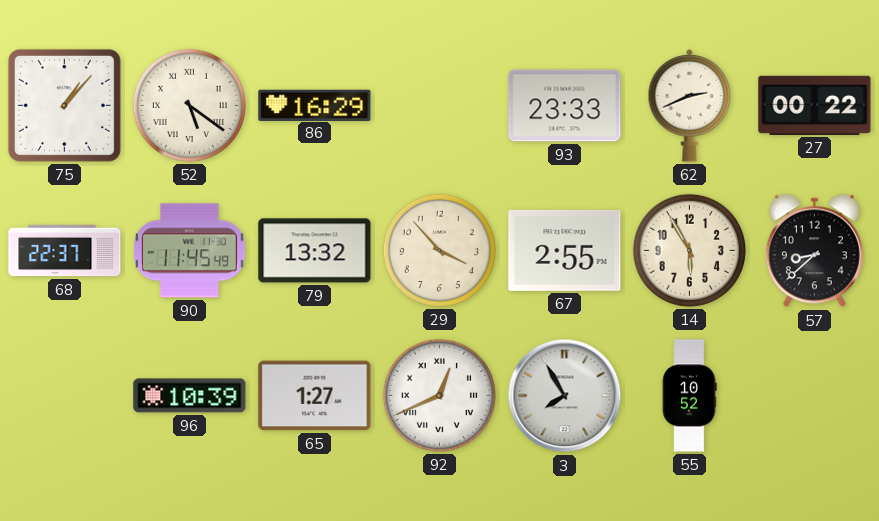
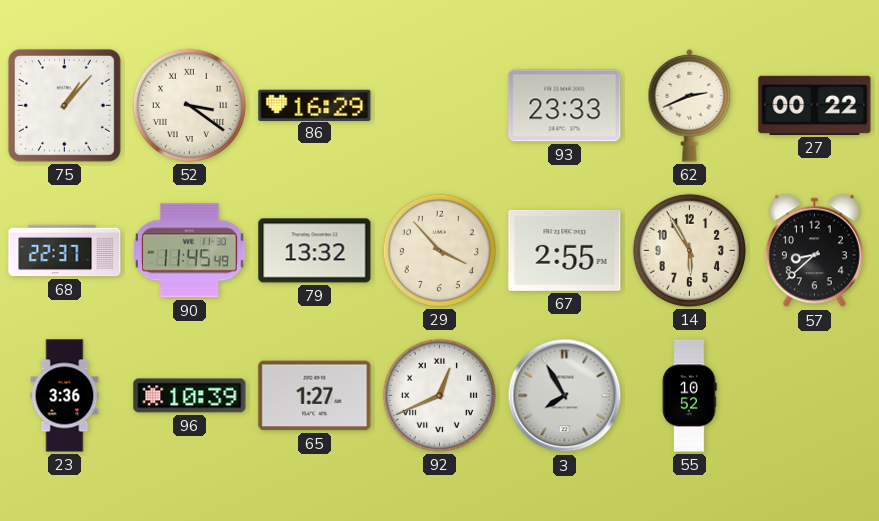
52: 5:21 -> 3:21
23: none -> 3:36
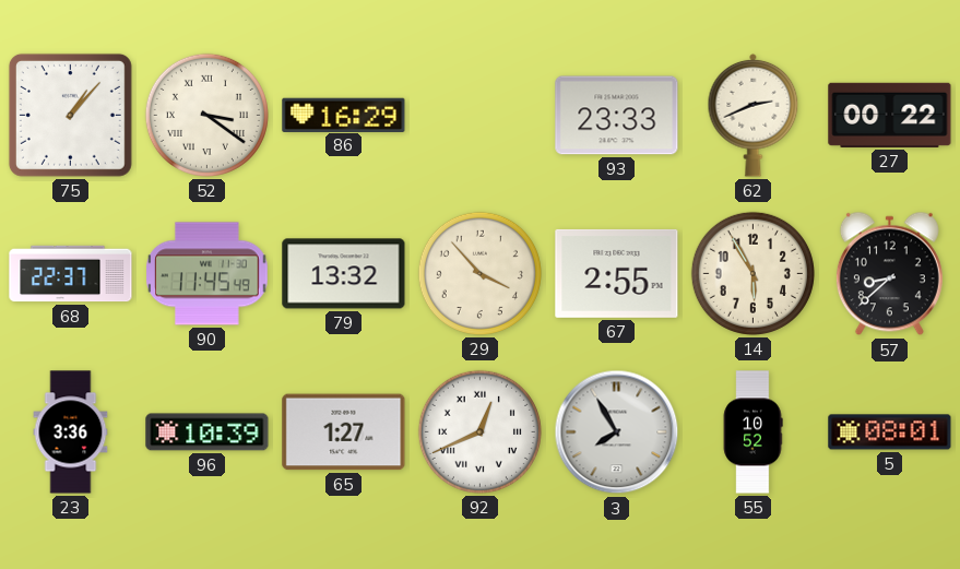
5: none -> 08:01
